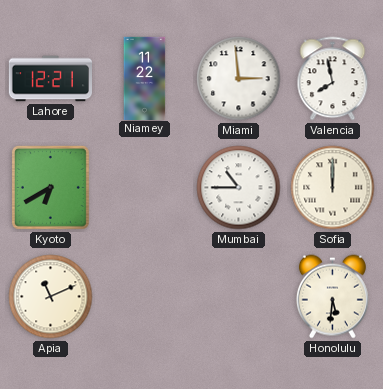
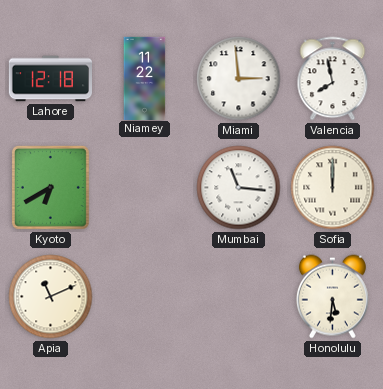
Lahore: 12:21 -> 12:18
Mumbai: 10:45 -> 11:16
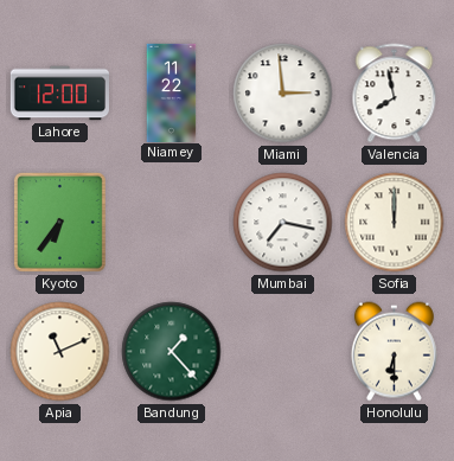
Lahore: 12:18 -> 12:00
Kyoto: 6:40 -> 6:36
Mumbai: 11:16 -> 7:17
Bandung: none -> 1:23
Honolulu: 5:31 -> 6:30
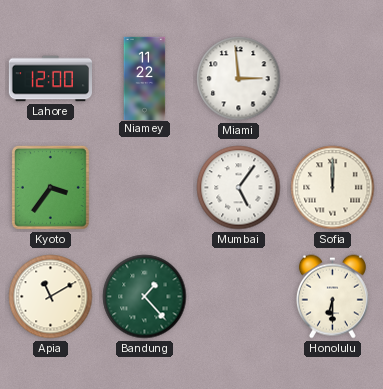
Valencia: 7:58 -> none
Kyoto: 6:36 -> 3:36
Mumbai: 7:17 -> 5:06
Apia: 11:11 -> 11:10
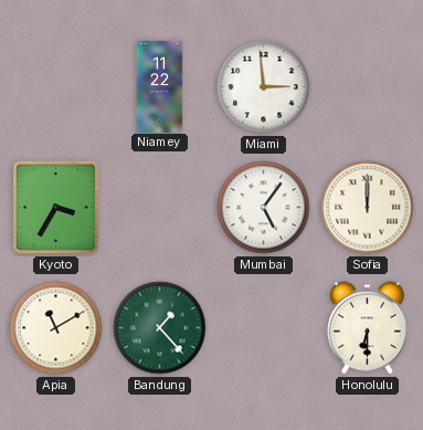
Lahore: 12:00 -> none
Kyoto: 3:36 -> 3:35
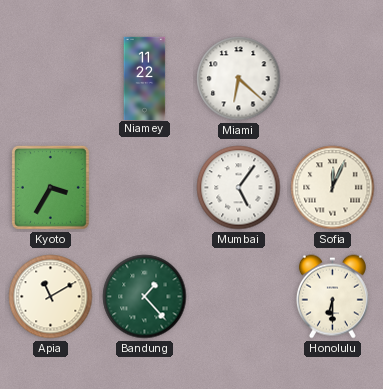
Miami: 2:59 -> 6:22
Sofia: 12:00 -> 12:04
